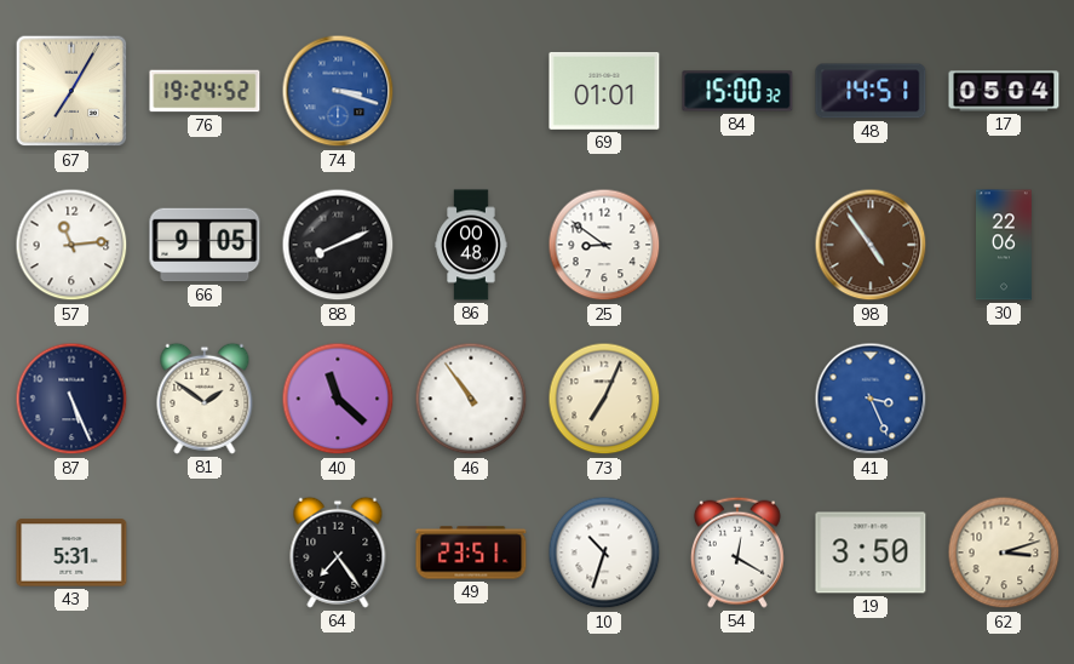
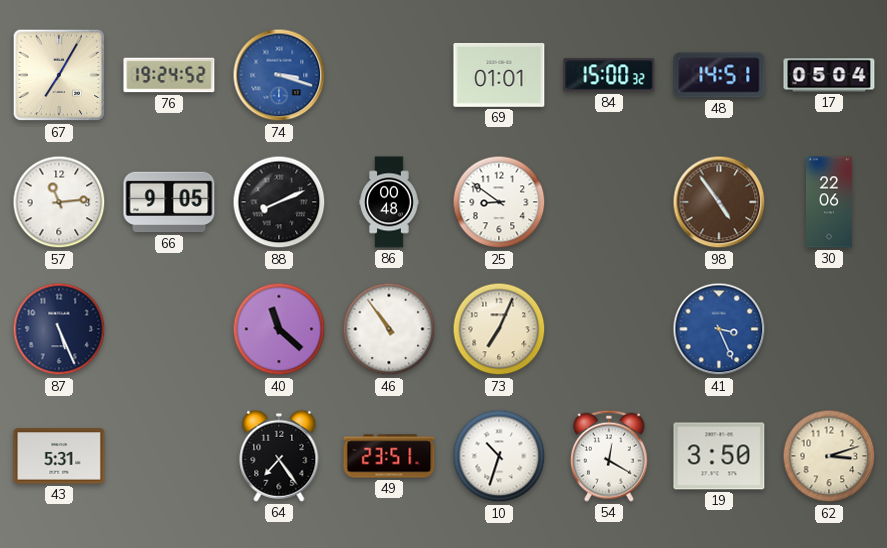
81: 1:51 -> none
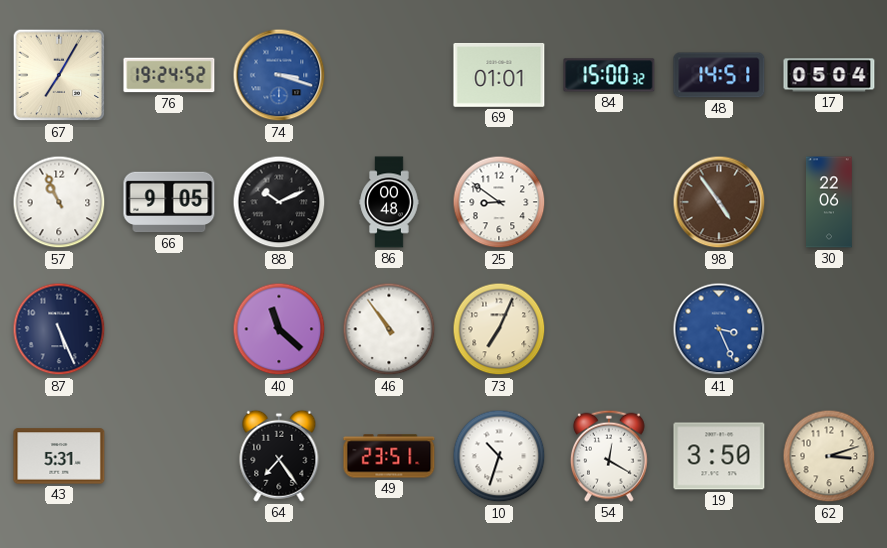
57: 11:14 -> 10:56
88: 8:11 -> 10:11
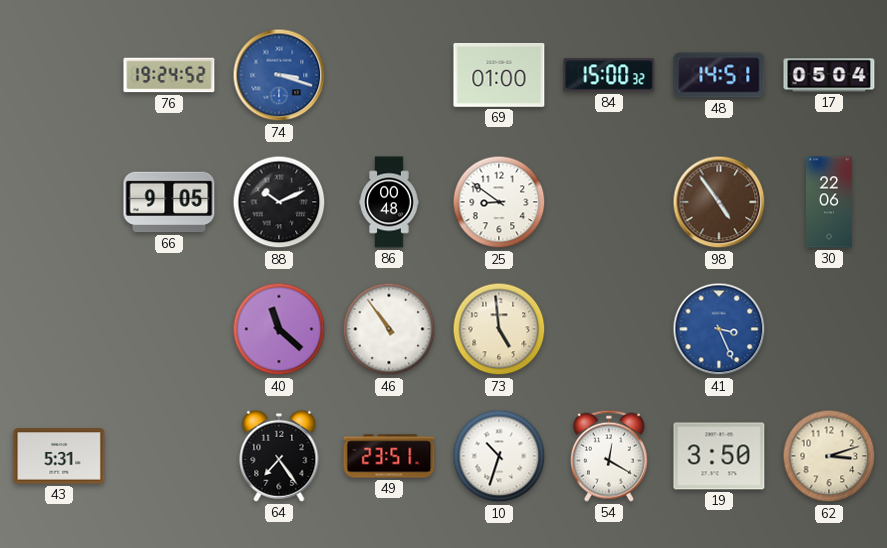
67: 7:05 -> none
69: 01:01 -> 01:00
57: 10:56 -> none
87: 5:26 -> none
73: 7:04 -> 4:59
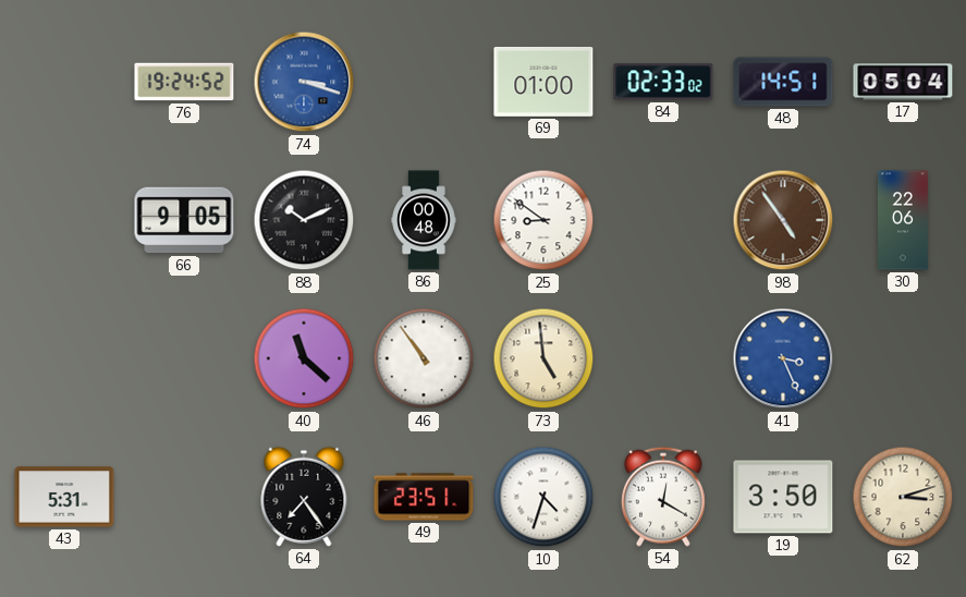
84: 15:00 -> 02:33
10: 10:33 -> 4:33
